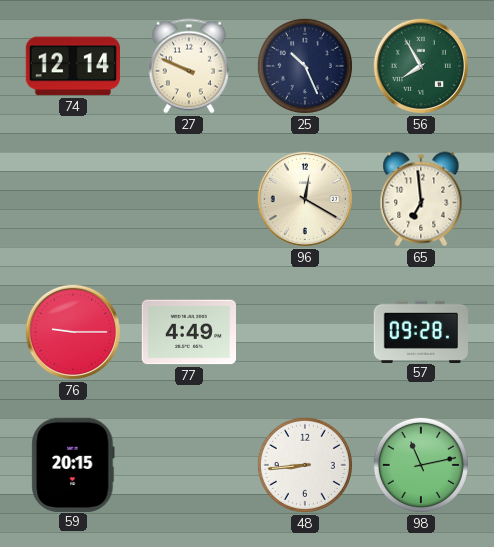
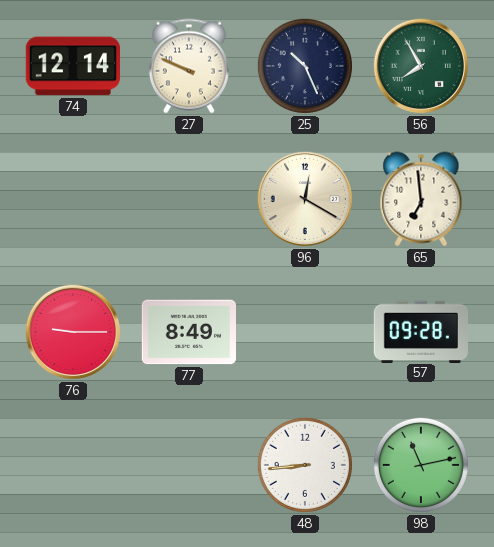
77: 4:49 -> 8:49
59: 20:15 -> none
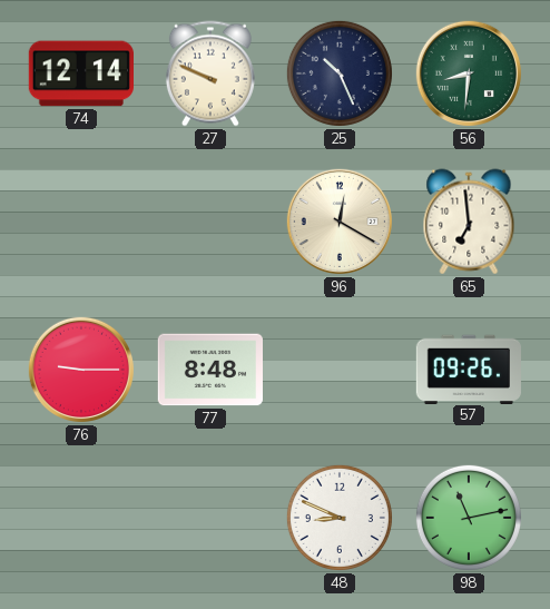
56: 7:55 -> 8:31
77: 8:49 -> 8:48
57: 09:28 -> 09:26
48: 8:44 -> 8:49
